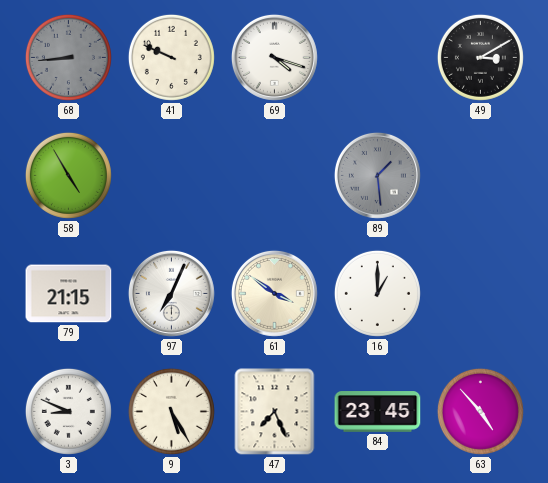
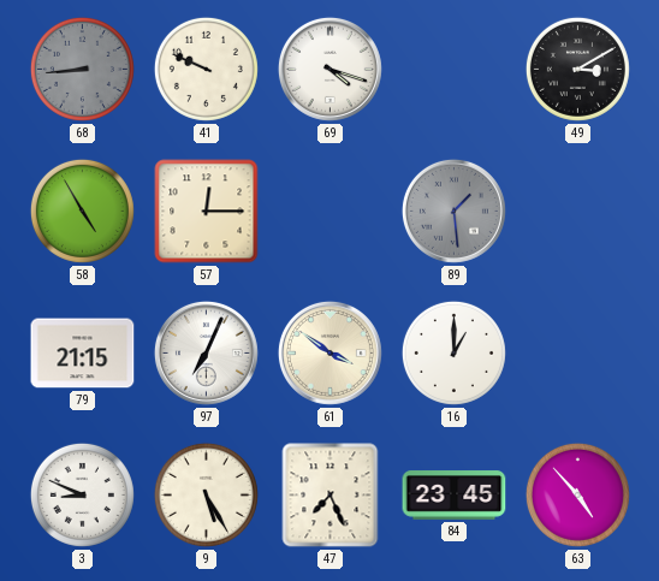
57: none -> 12:15
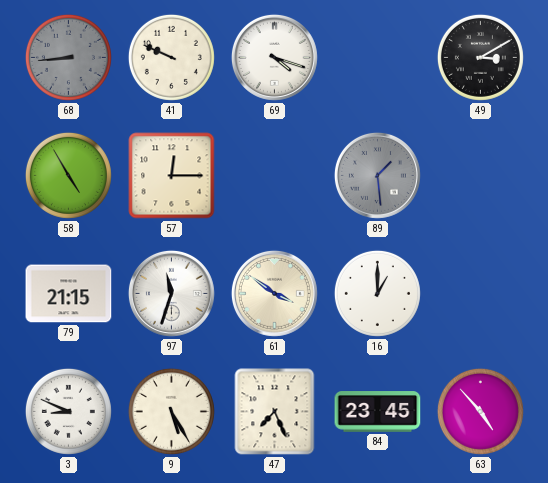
97: 7:04 -> 11:33
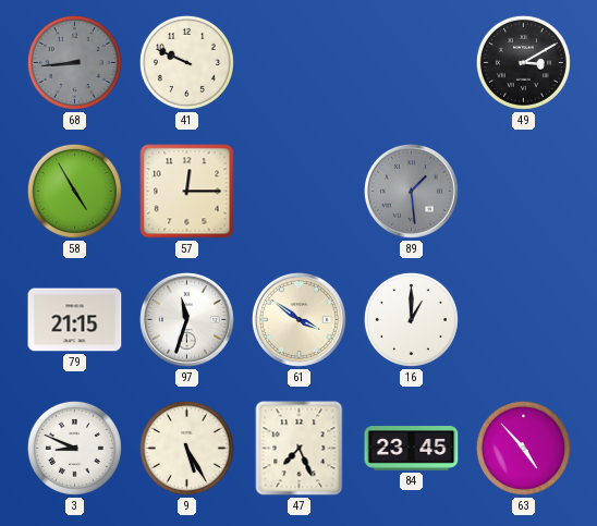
69: 4:18 -> none
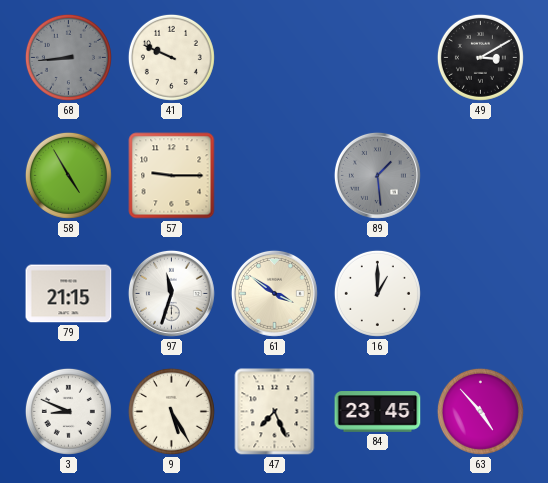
57: 12:15 -> 9:15
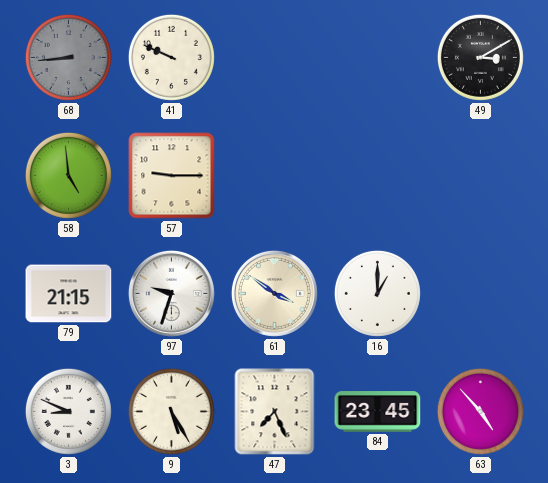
58: 4:55 -> 4:59
89: 1:29 -> none
97: 11:33 -> 9:33
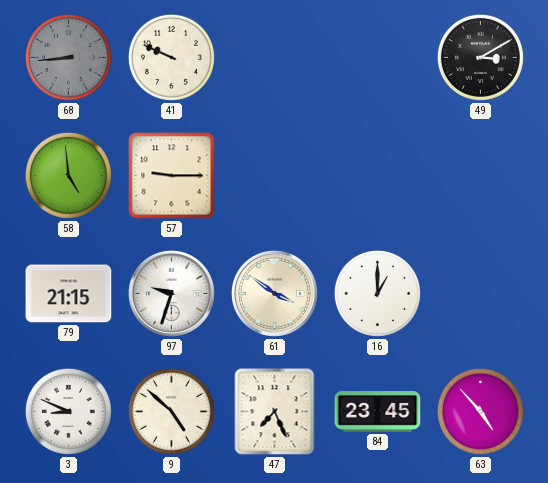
9: 5:25 -> 4:52
